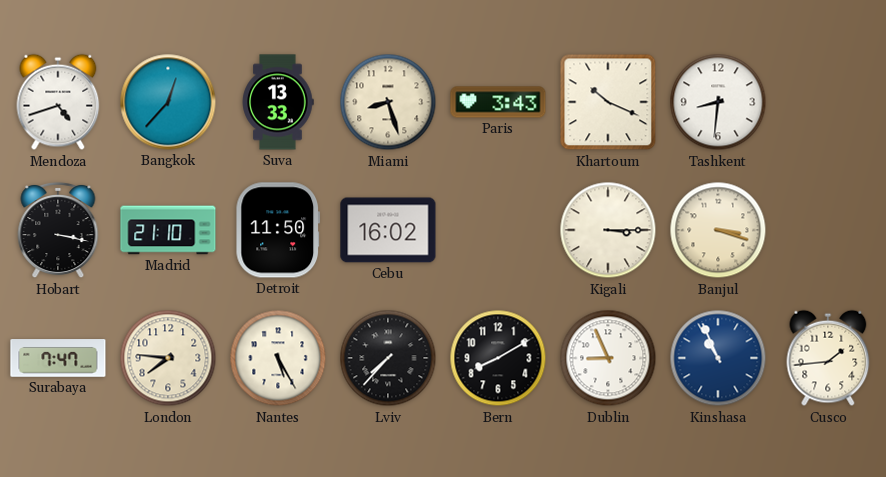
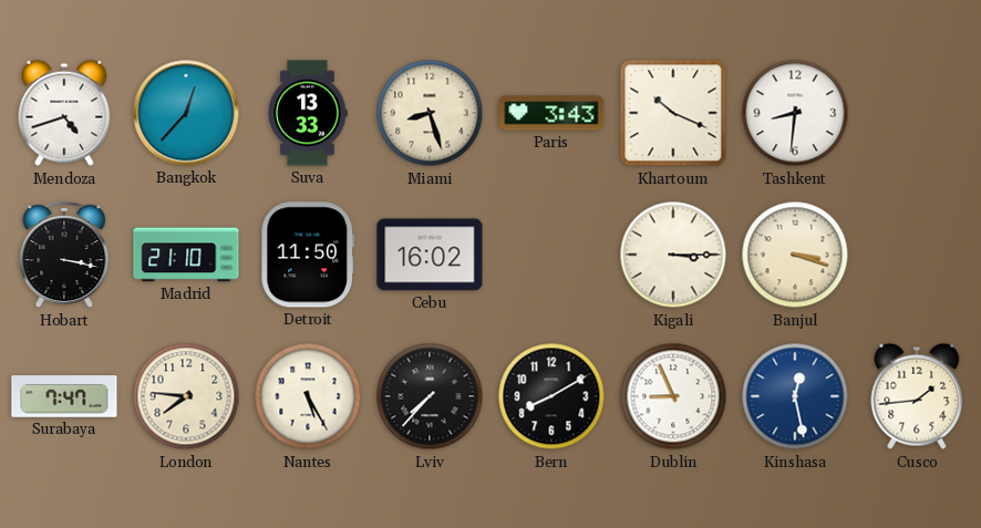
Kinshasa: 10:56 -> 12:28
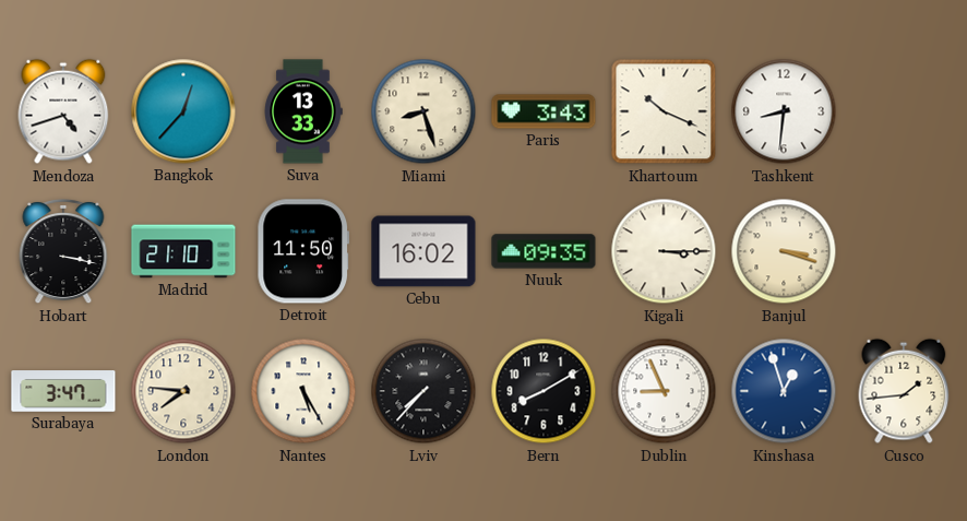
Nuuk: none -> 09:35
Surabaya: 7:47 -> 3:47
Kinshasa: 12:28 -> 12:57
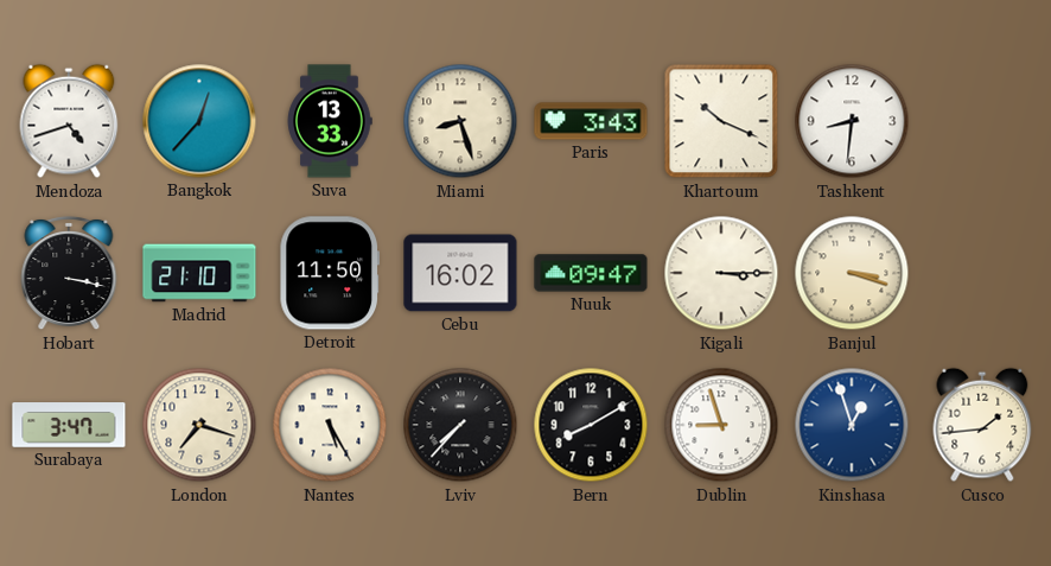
Nuuk: 09:35 -> 09:47
London: 7:46 -> 7:18
Dublin: 8:56 -> 8:57
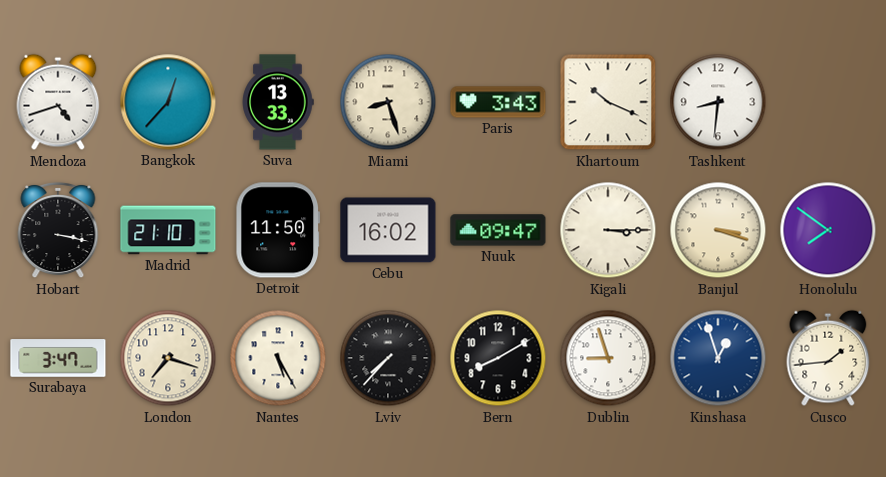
Honolulu: none -> 7:51
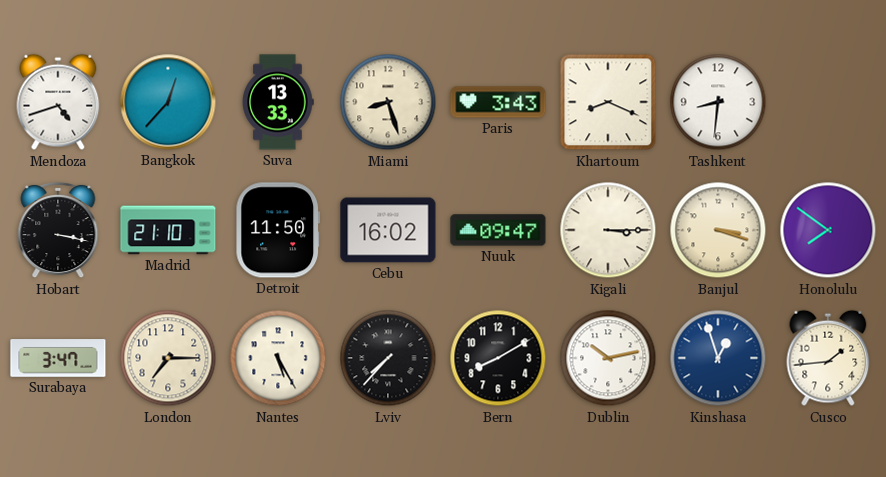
Khartoum: 10:19 -> 8:19
London: 7:18 -> 7:15
Dublin: 8:57 -> 10:13
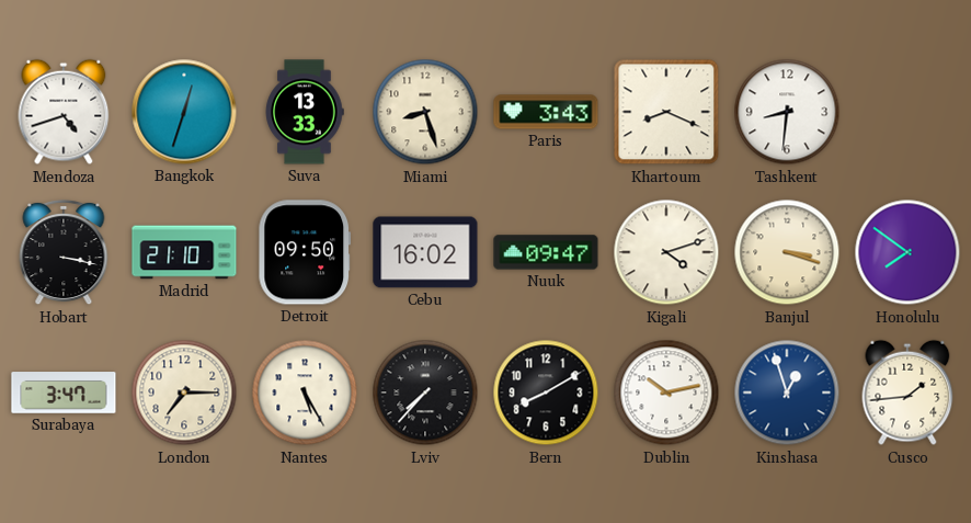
Bangkok: 12:37 -> 12:33
Detroit: 11:50 -> 09:50
Kigali: 3:15 -> 4:12
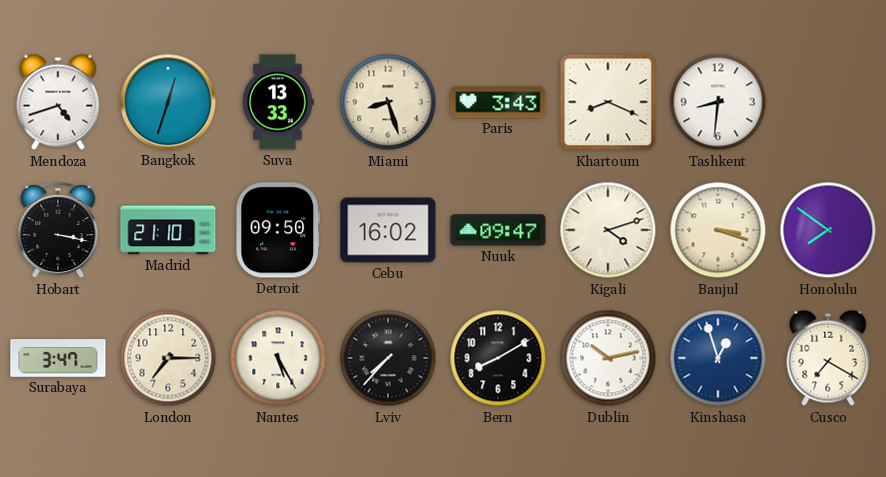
Cusco: 1:44 -> 7:20
